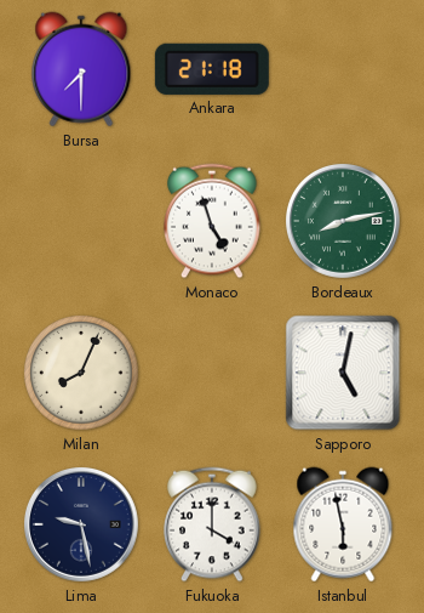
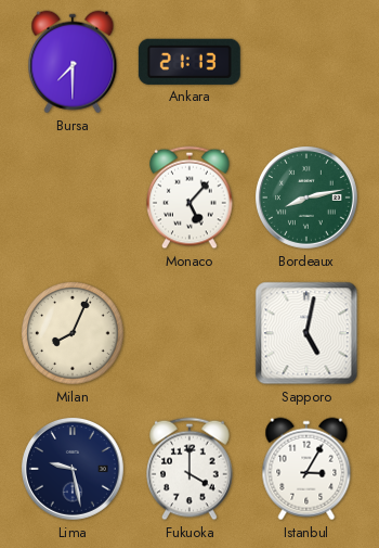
Ankara: 21:18 -> 21:13
Monaco: 4:57 -> 5:07
Istanbul: 5:58 -> 3:05
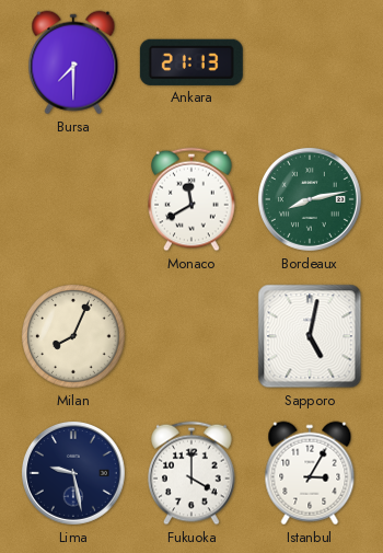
Monaco: 5:07 -> 11:40
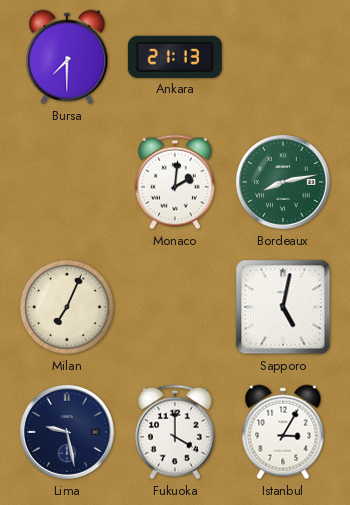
Monaco: 11:40 -> 2:01
Milan: 8:04 -> 7:04
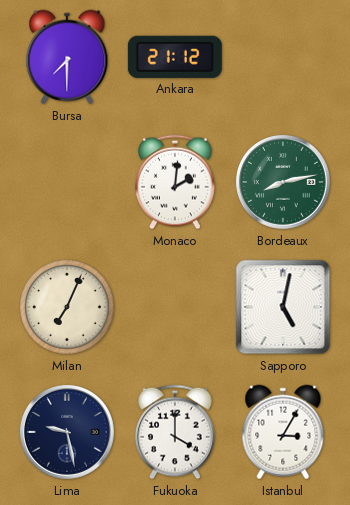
Ankara: 21:13 -> 21:12
